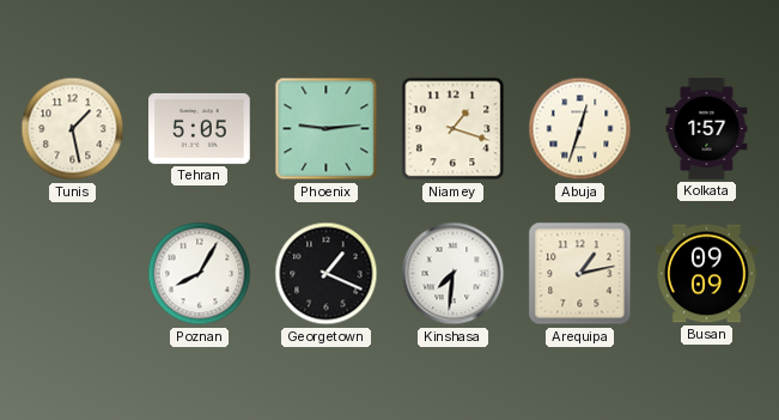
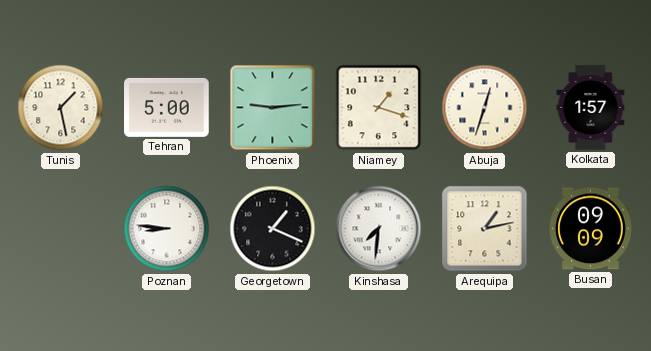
Tehran: 5:05 -> 5:00
Poznan: 8:05 -> 8:46
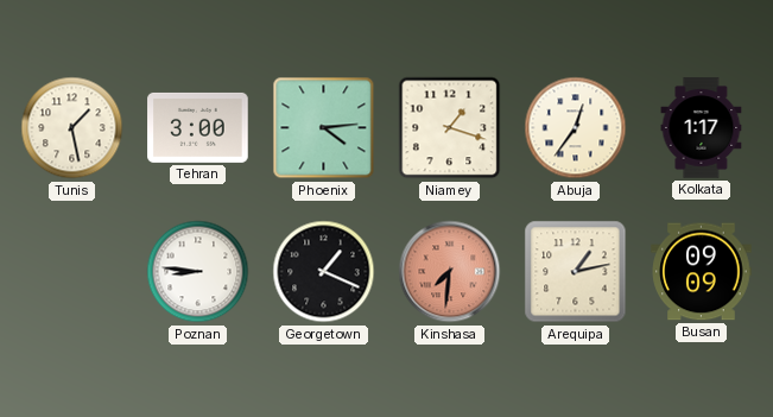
Tehran: 5:00 -> 3:00
Phoenix: 9:14 -> 4:14
Abuja: 12:33 -> 12:36
Kolkata: 1:57 -> 1:17
Kinshasa dial: white -> salmon
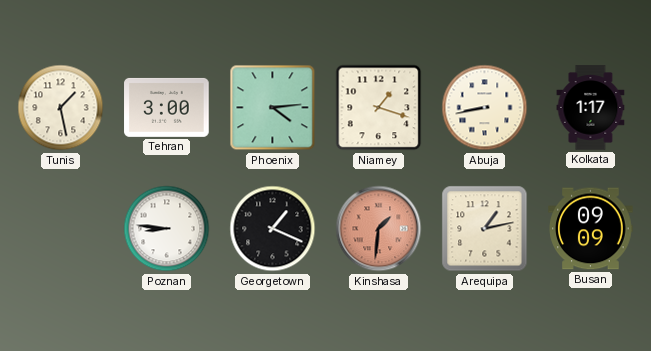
Abuja: 12:36 -> 8:43
Kinshasa: 7:31 -> 1:31
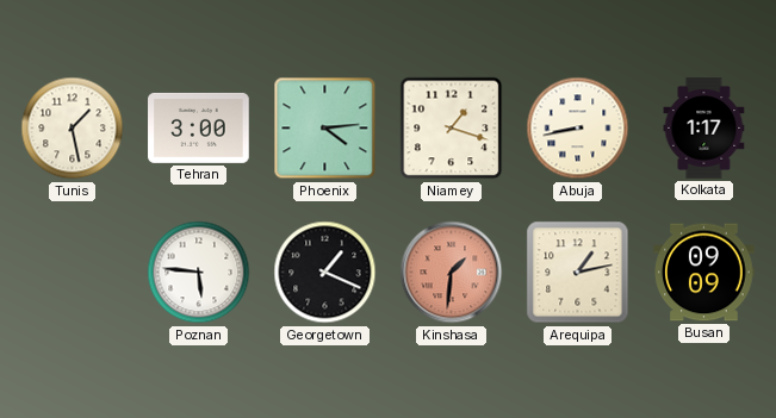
Poznan: 8:46 -> 5:46
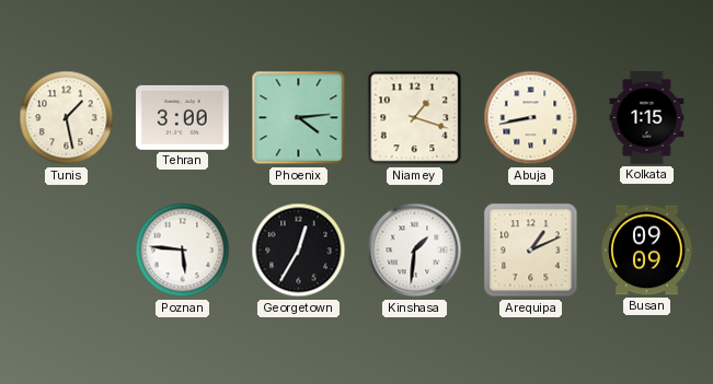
Kolkata: 1:17 -> 1:15
Georgetown: 1:19 -> 12:35
Kinshasa dial: salmon -> white
Arequipa: 1:13 -> 1:11
